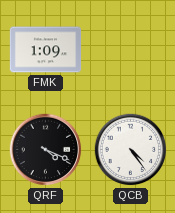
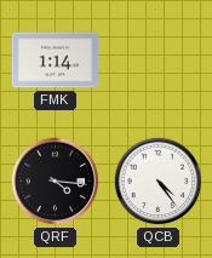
FMK: 1:09 -> 1:14
QRF: 4:19 -> 4:16
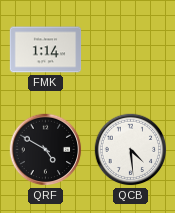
QRF: 4:16 -> 4:50
QCB: 4:24 -> 4:29
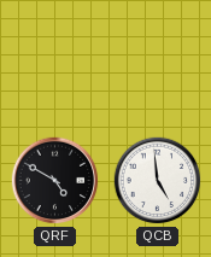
FMK: 1:14 -> none
QCB: 4:29 -> 4:59
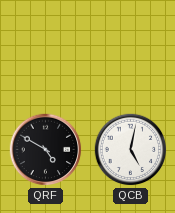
QCB: 4:59 -> 5:02
